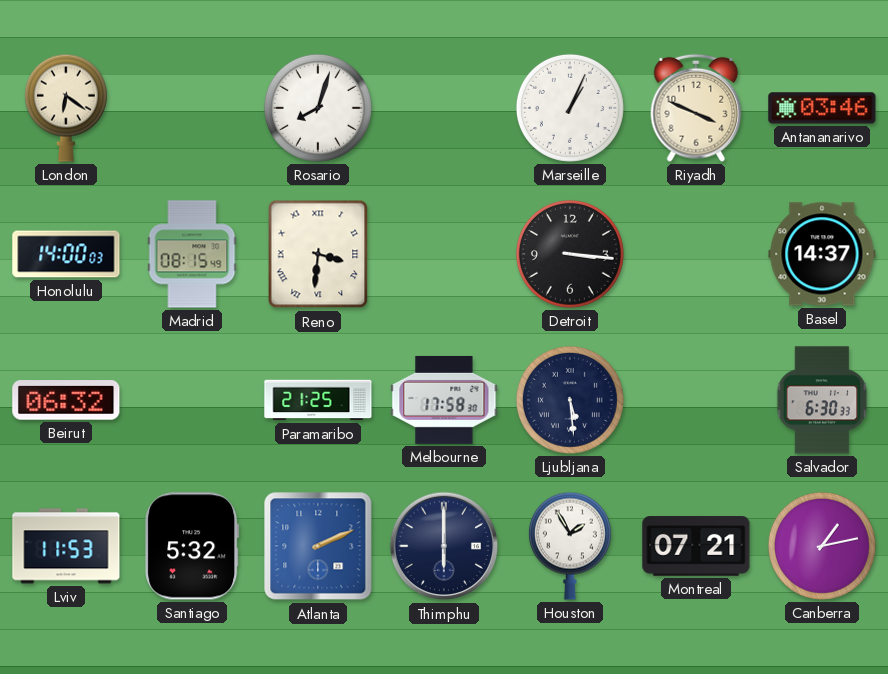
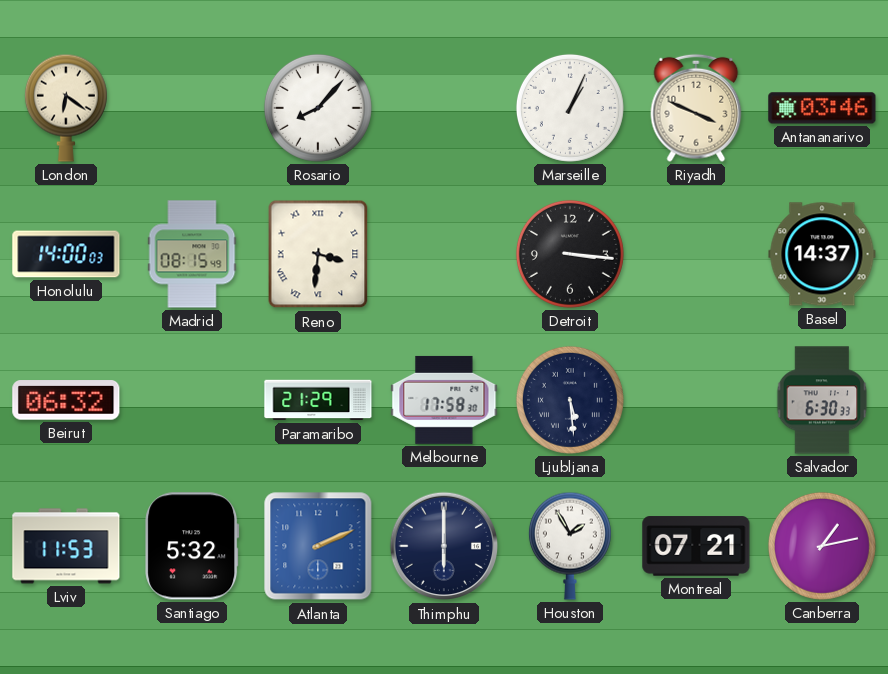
Rosario: 8:03 -> 8:07
Paramaribo: 21:25 -> 21:29
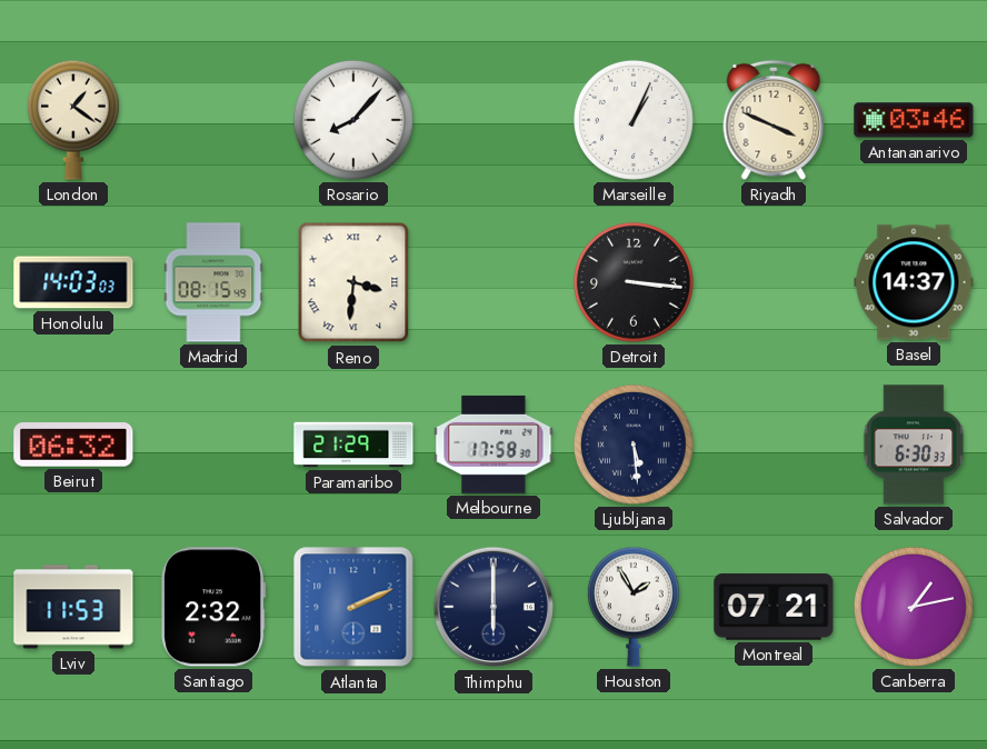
London: 6:21 -> 1:21
Honolulu: 14:00 -> 14:03
Santiago: 5:32 -> 2:32
